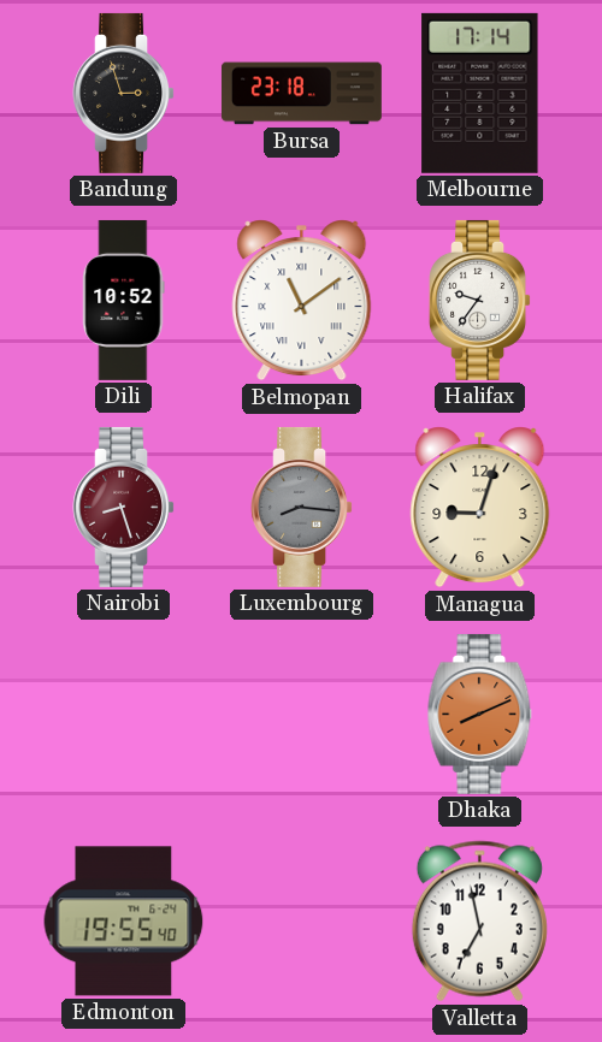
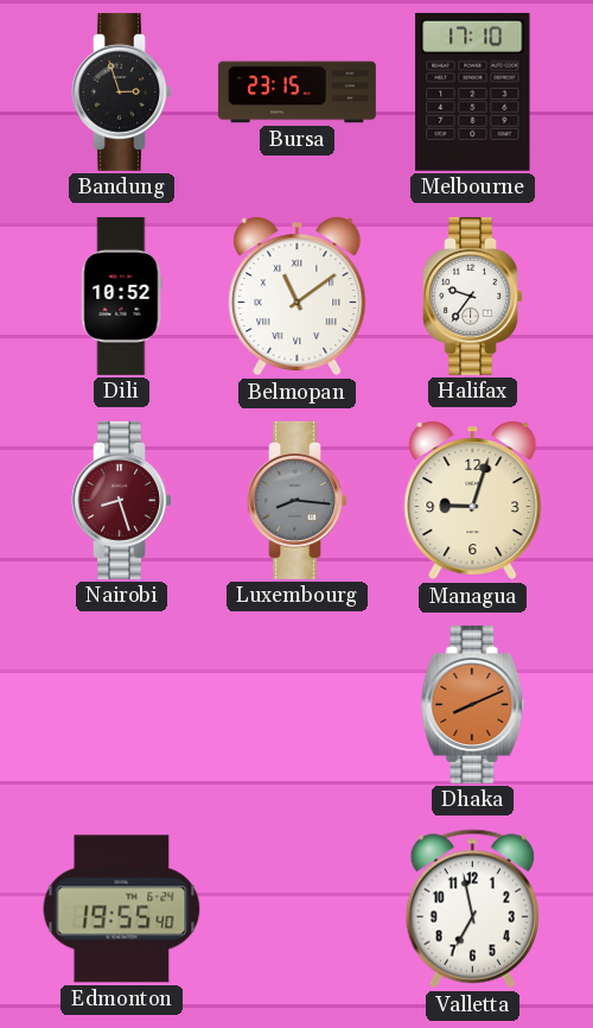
Bursa: 23:18 -> 23:15
Melbourne: 17:14 -> 17:10
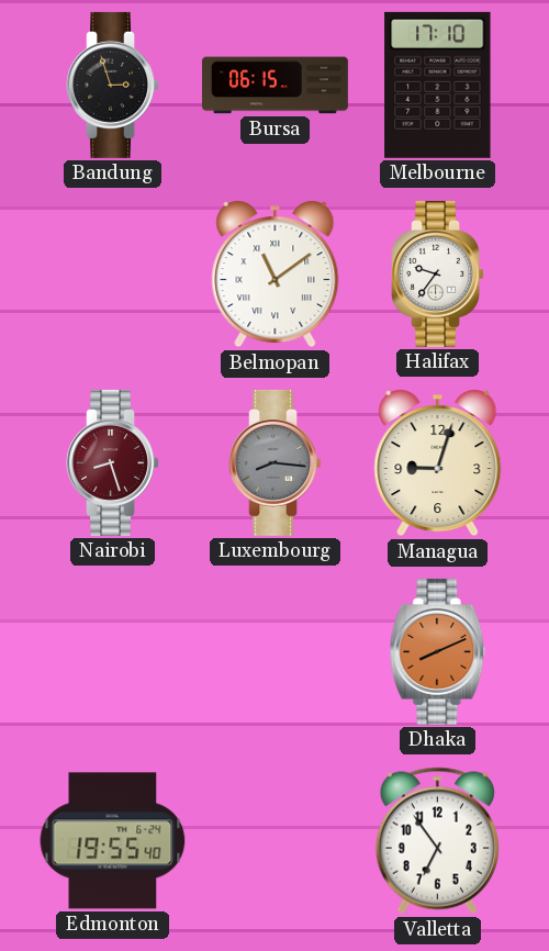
Bursa: 23:15 -> 06:15
Dili: 10:52 -> none
Valletta: 6:58 -> 6:54
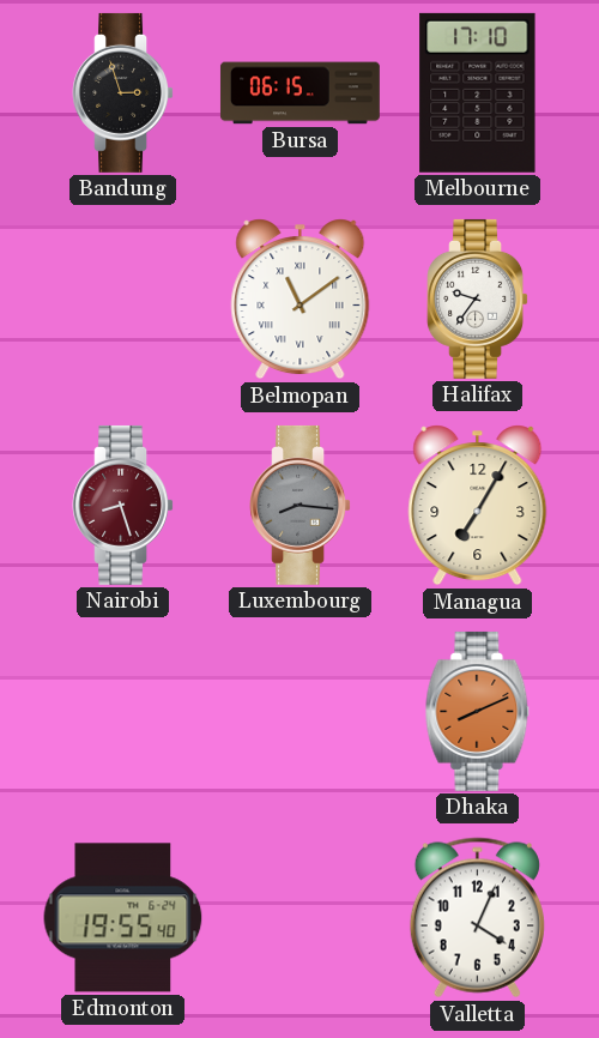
Managua: 9:03 -> 7:05
Valletta: 6:54 -> 4:04
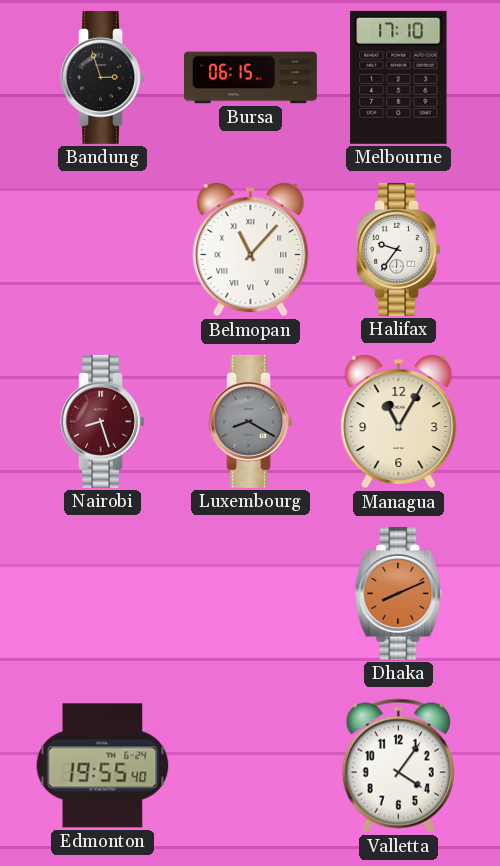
Belmopan: 11:09 -> 11:07
Luxembourg: 8:16 -> 8:20
Managua: 7:05 -> 11:05
Valletta: 4:04 -> 4:06
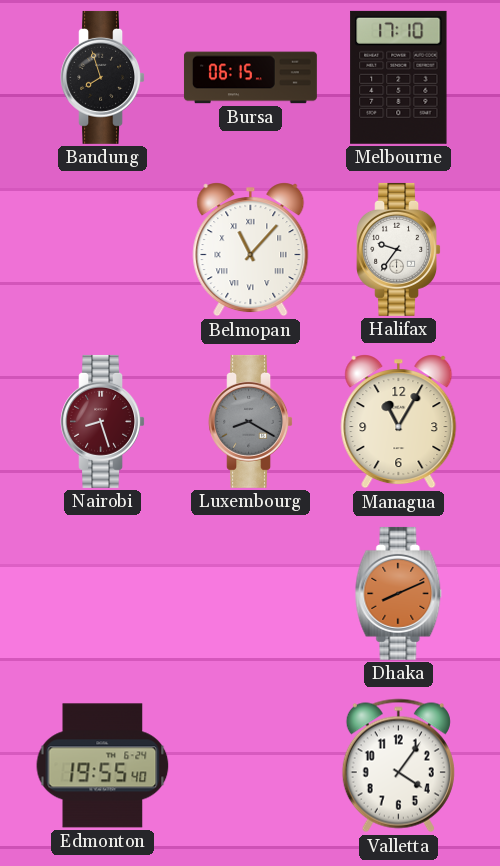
Bandung: 2:57 -> 7:57
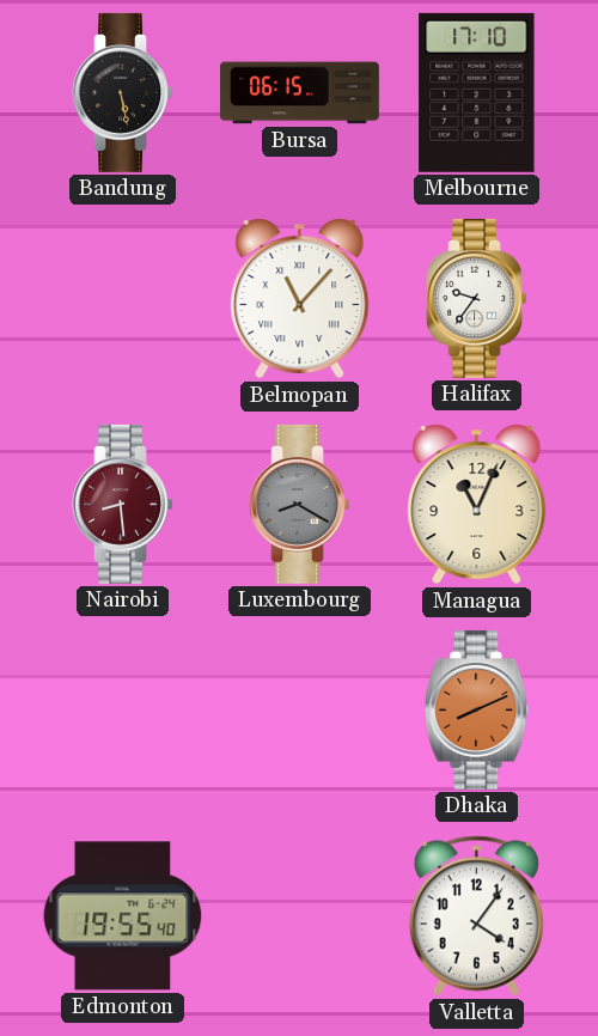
Bandung: 7:57 -> 5:28
Nairobi: 8:27 -> 8:29
Managua: 11:05 -> 11:04
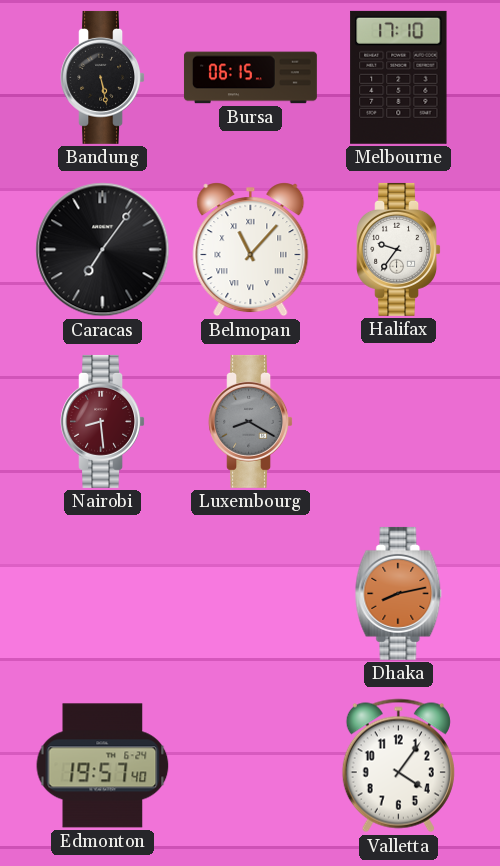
Caracas: none -> 7:06
Managua: 11:04 -> none
Dhaka: 8:11 -> 8:13
Edmonton: 19:55 -> 19:57
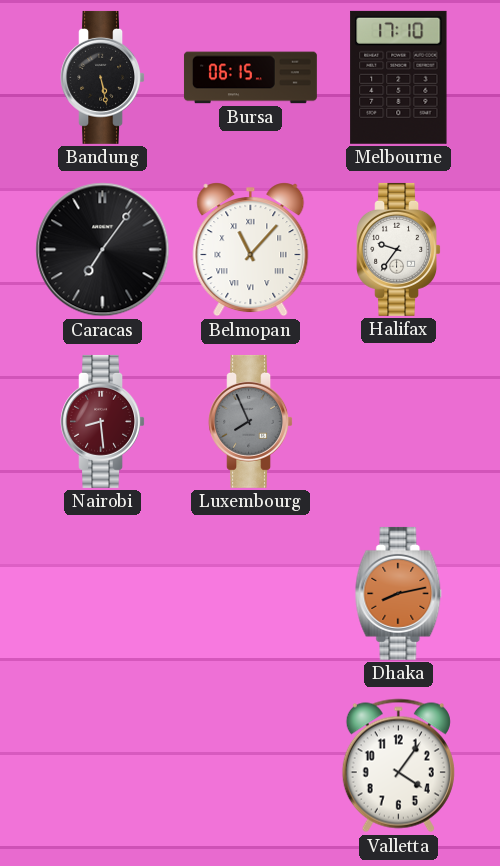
Luxembourg: 8:20 -> 7:56
Edmonton: 19:57 -> none
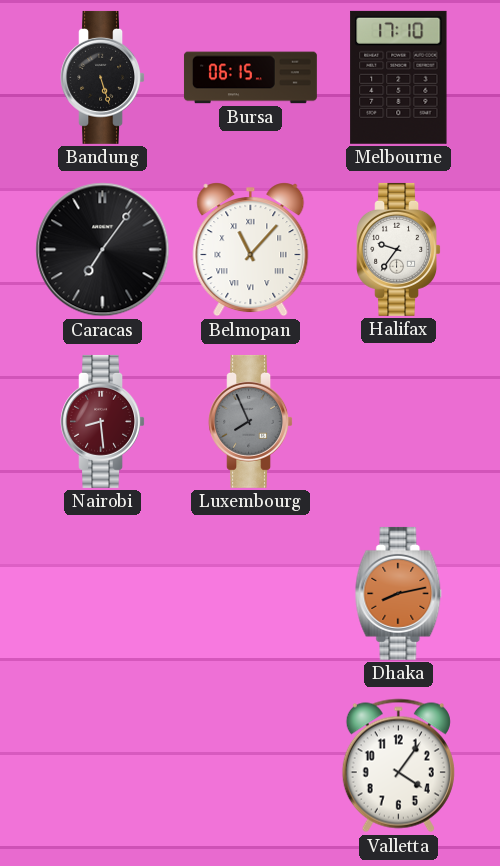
Bandung: 5:28 -> 5:27
